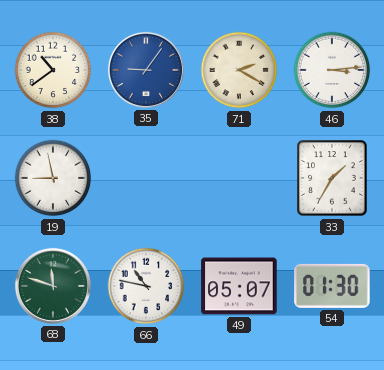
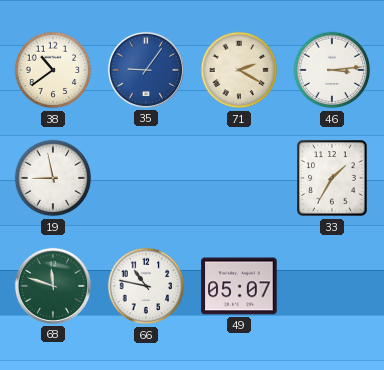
54: 01:30 -> none
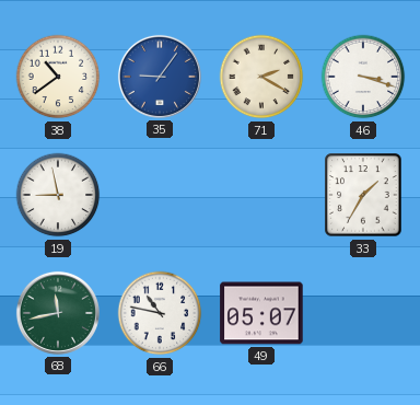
46: 3:14 -> 3:18
68: 11:48 -> 11:43
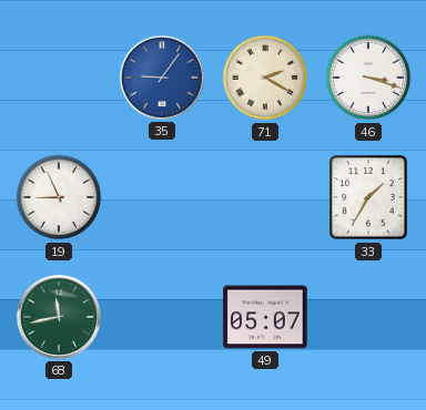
38: 10:39 -> none
19: 8:58 -> 8:56
66: 10:47 -> none
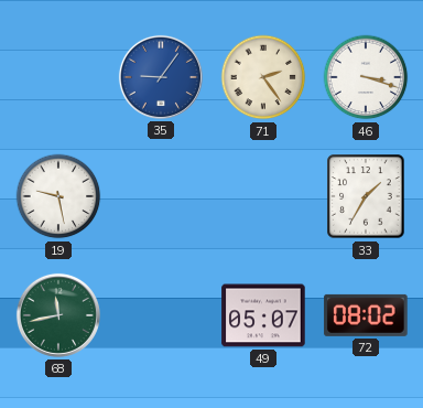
71: 2:20 -> 2:24
19: 8:56 -> 9:28
72: none -> 08:02
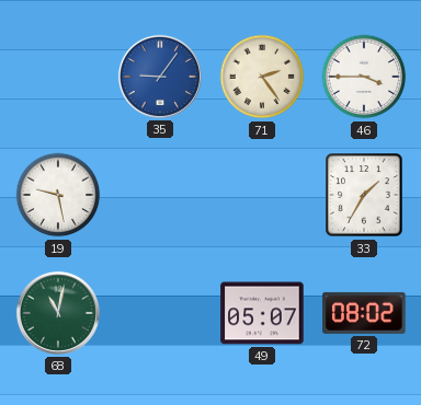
46: 3:18 -> 3:45
68: 11:43 -> 11:02
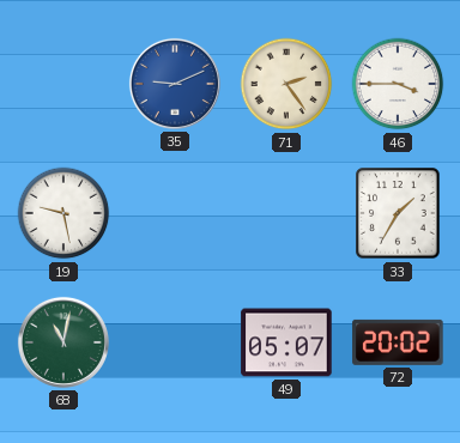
35: 9:06 -> 9:11
72: 08:02 -> 20:02
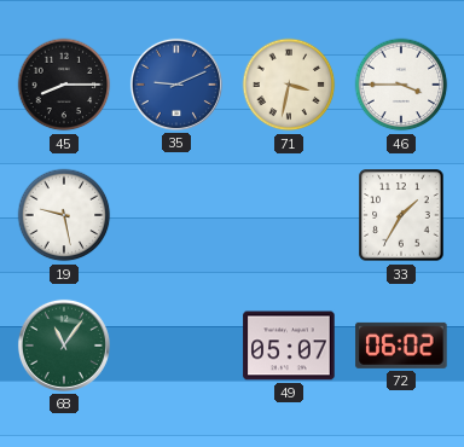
45: none -> 8:15
71: 2:24 -> 3:32
68: 11:02 -> 11:06
72: 20:02 -> 06:02
